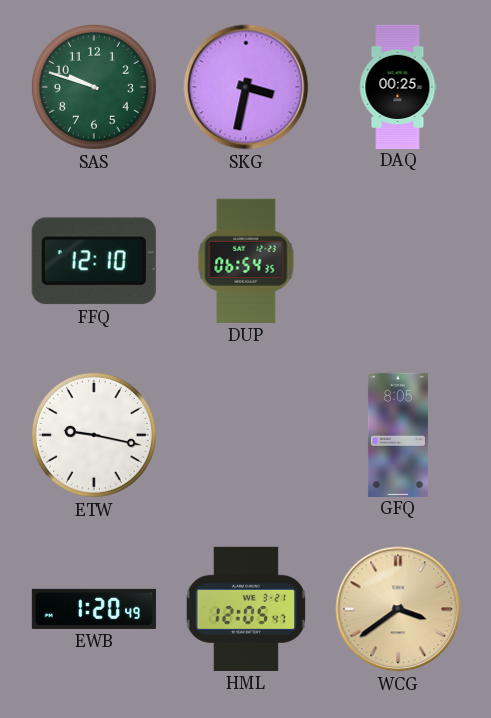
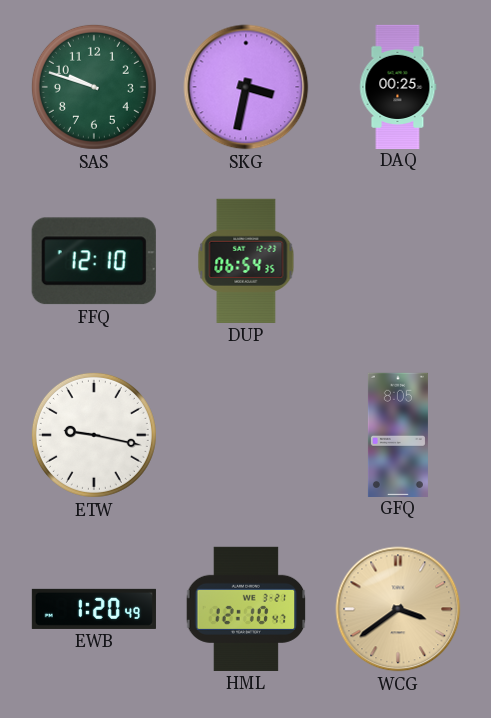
HML: 12:05 -> 12:10
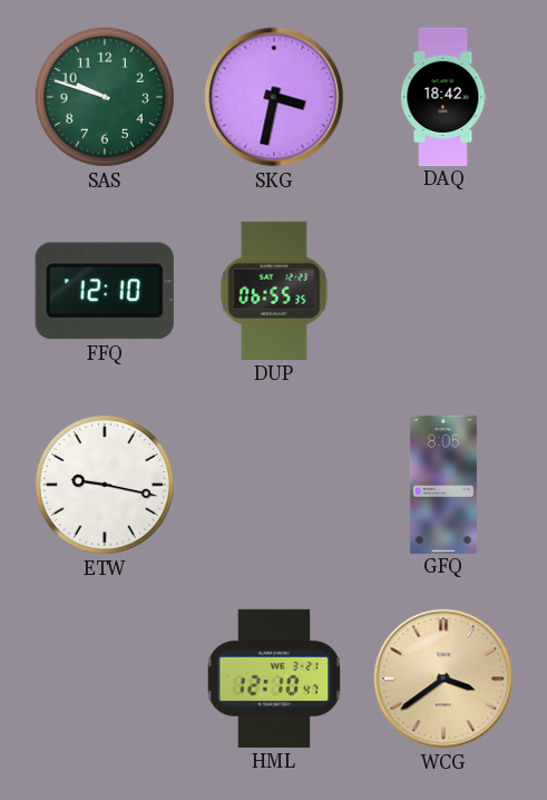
DAQ: 00:25 -> 18:42
DUP: 06:54 -> 06:55
EWB: 1:20 -> none
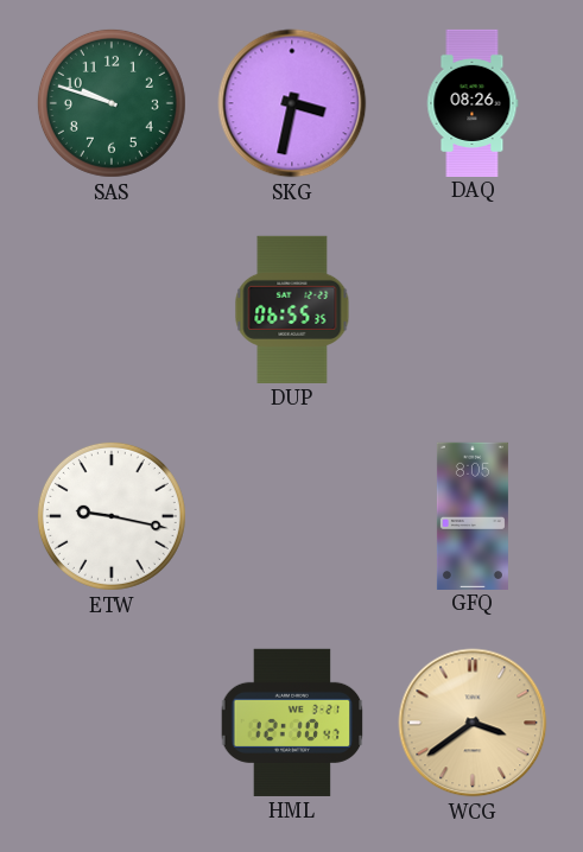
DAQ: 18:42 -> 08:26
FFQ: 12:10 -> none
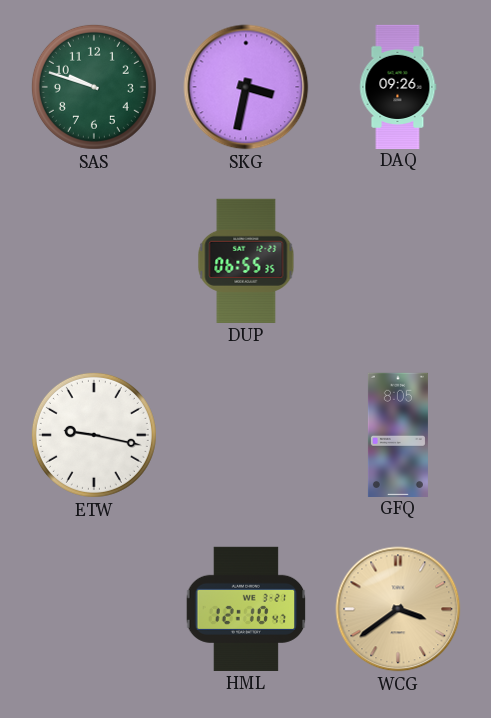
DAQ: 08:26 -> 09:26
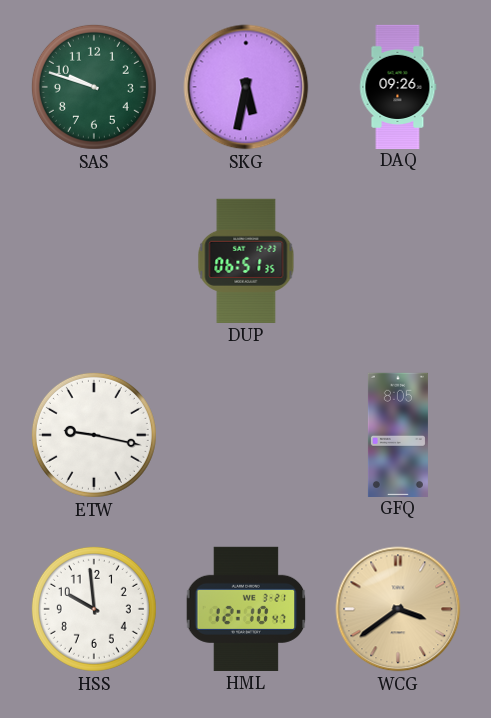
SKG: 3:32 -> 5:32
DUP: 06:55 -> 06:51
HSS: none -> 9:59
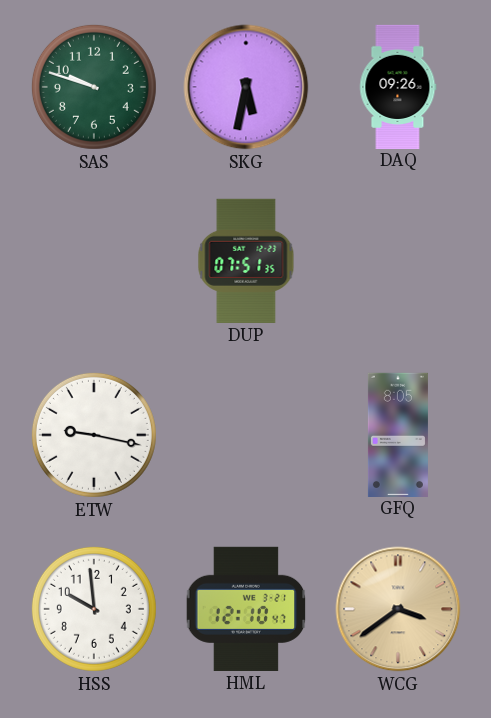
DUP: 06:51 -> 07:51
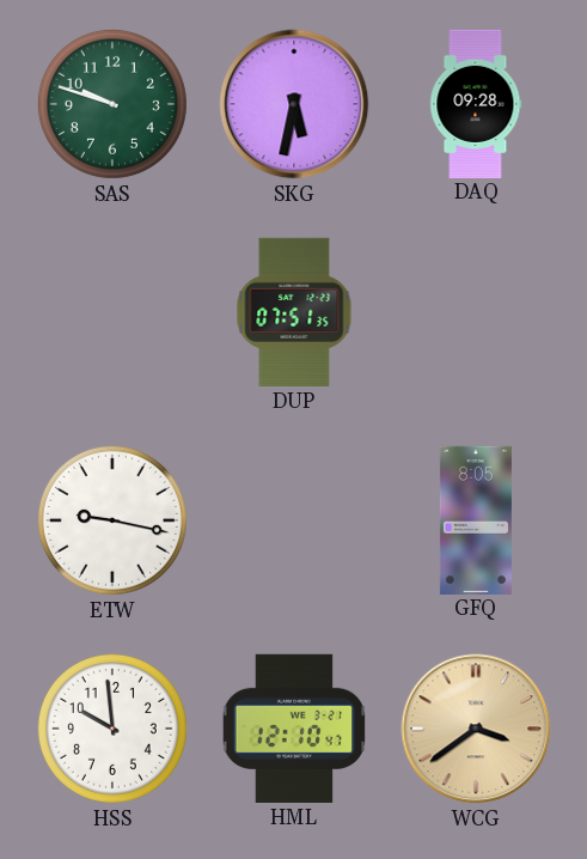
DAQ: 09:26 -> 09:28
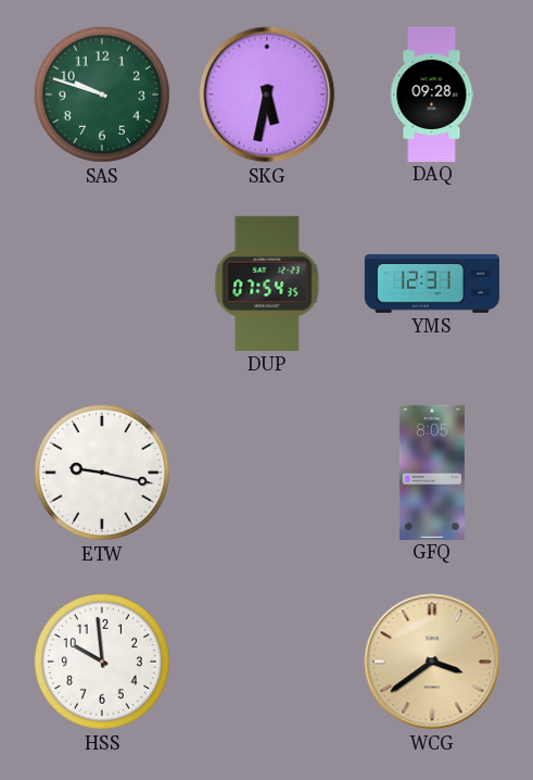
DUP: 07:51 -> 07:54
YMS: none -> 12:31
HML: 12:10 -> none
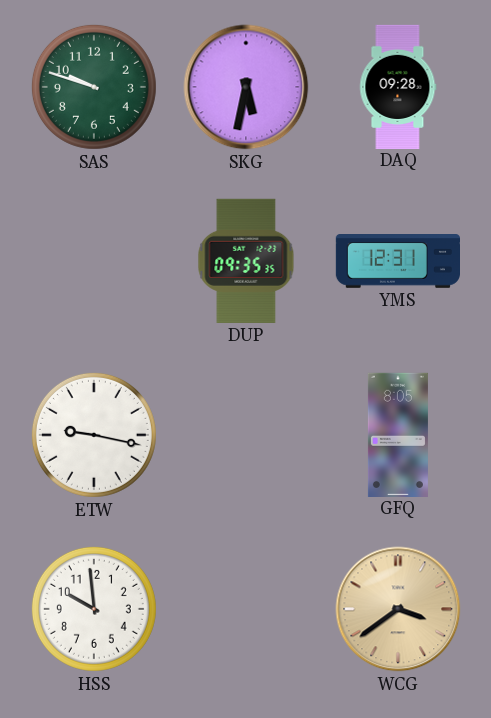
DUP: 07:54 -> 09:35
